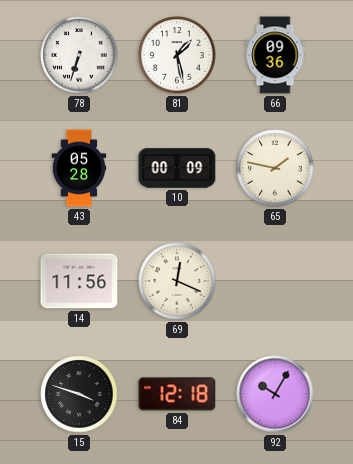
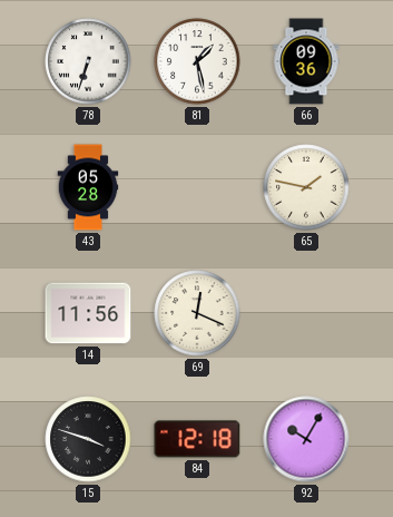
10: 00:09 -> none
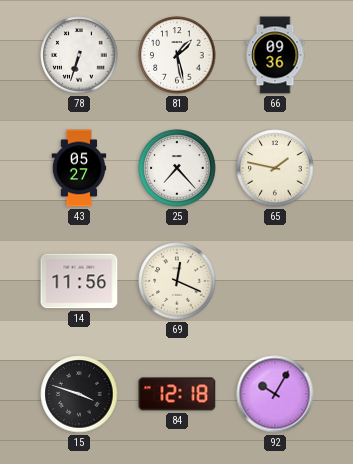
43: 05:28 -> 05:27
25: none -> 7:23
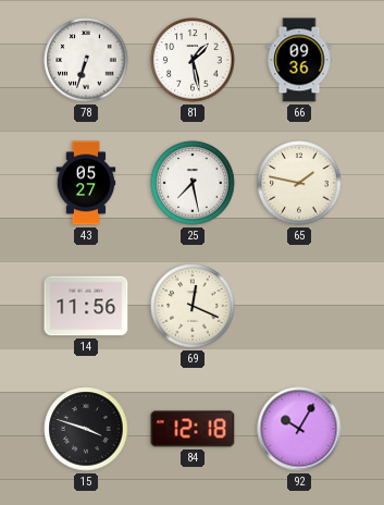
25: 7:23 -> 7:28
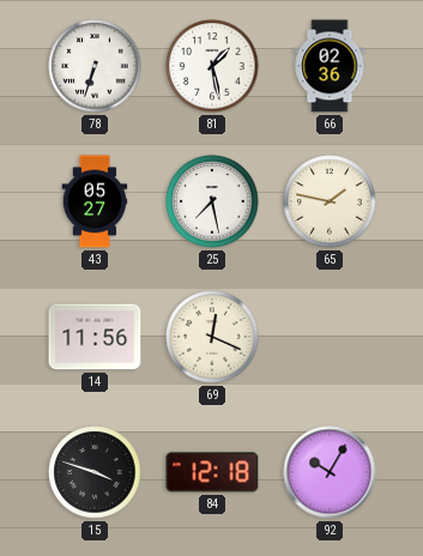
66: 09:36 -> 02:36
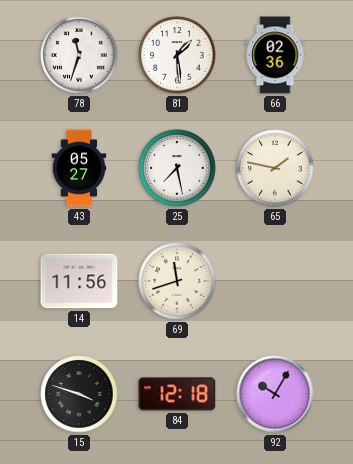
78: 6:33 -> 11:33
81: 1:28 -> 1:29
69: 12:19 -> 11:42
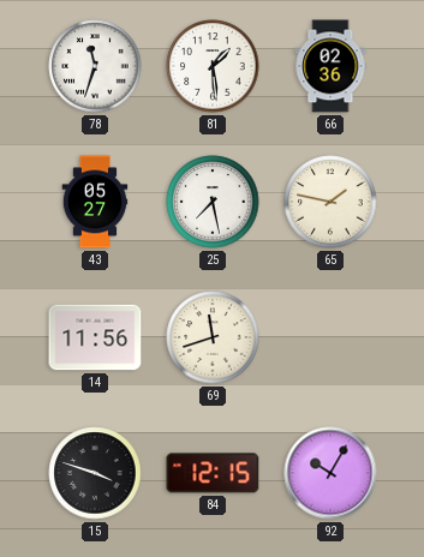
84: 12:18 -> 12:15
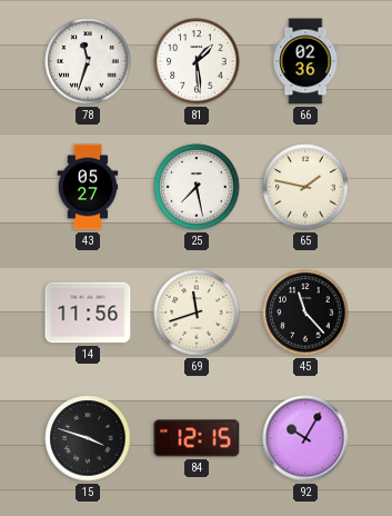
45: none -> 11:23
